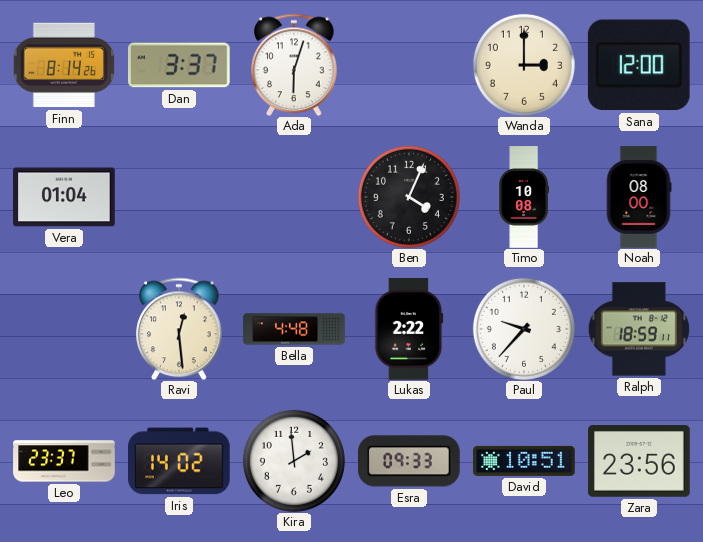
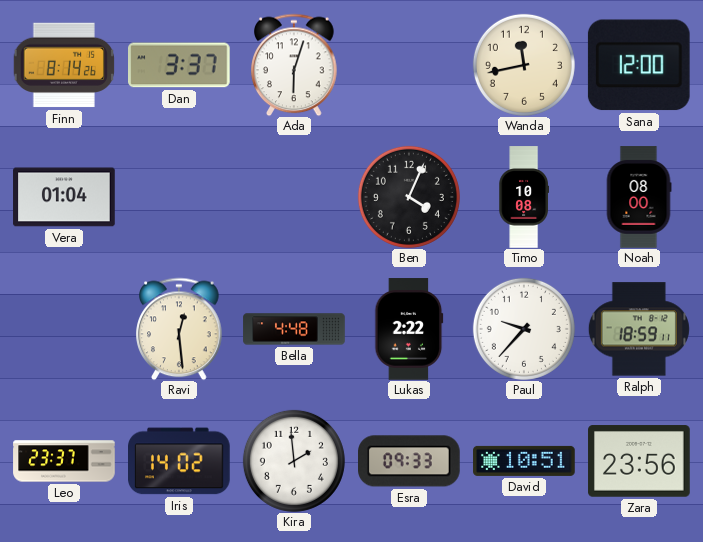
Wanda: 3:00 -> 11:43
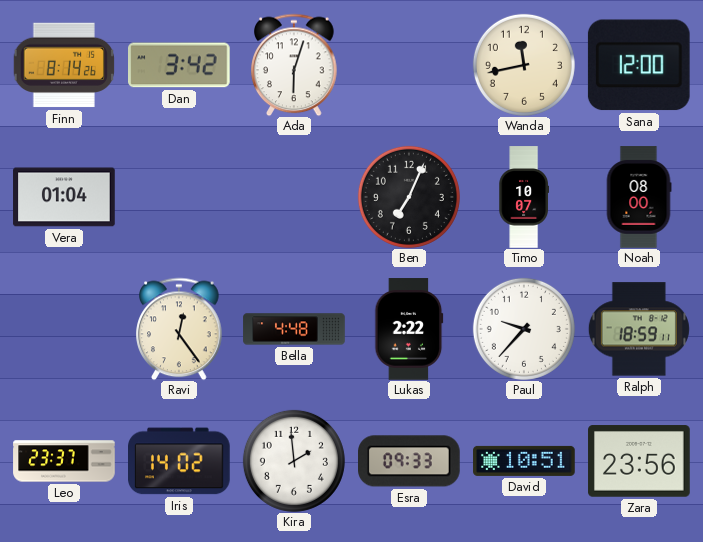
Dan: 3:37 -> 3:42
Ben: 4:04 -> 7:04
Timo: 10:08 -> 10:07
Ravi: 12:29 -> 12:24
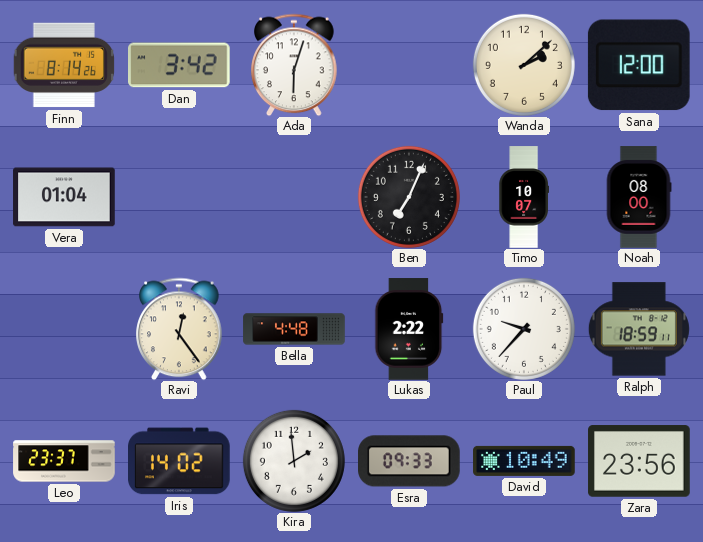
Wanda: 11:43 -> 2:08
David: 10:51 -> 10:49
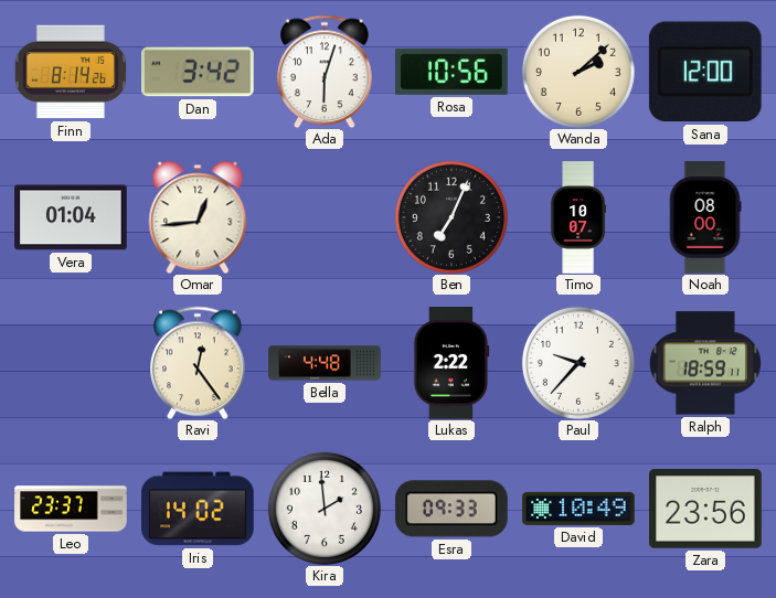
Rosa: none -> 10:56
Omar: none -> 12:44
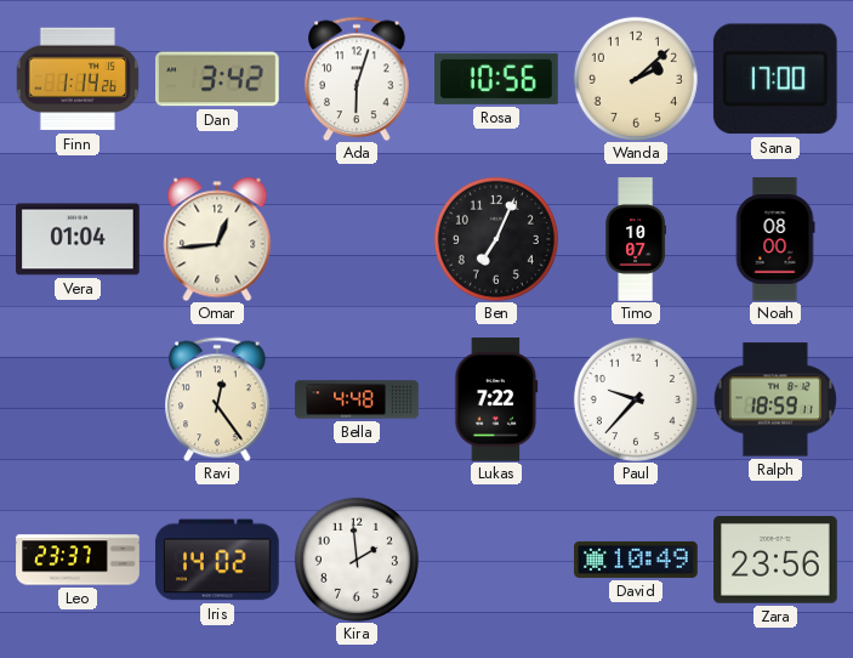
Finn: 8:14 -> 1:14
Sana: 12:00 -> 17:00
Lukas: 2:22 -> 7:22
Esra: 09:33 -> none
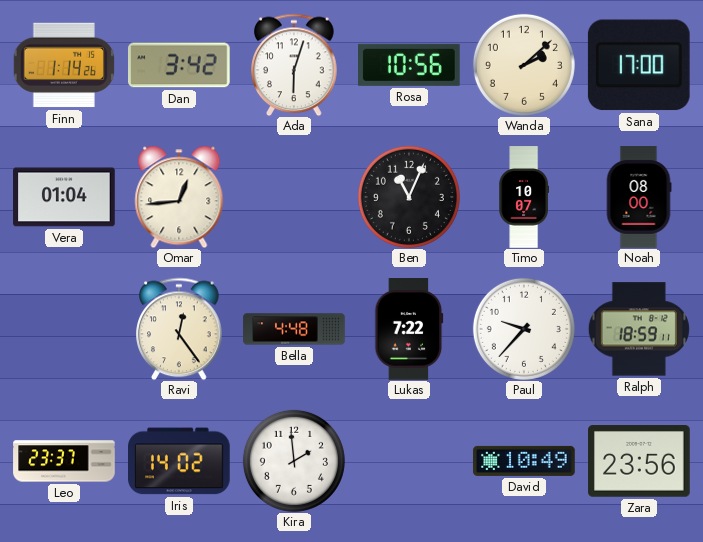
Ben: 7:04 -> 11:04
